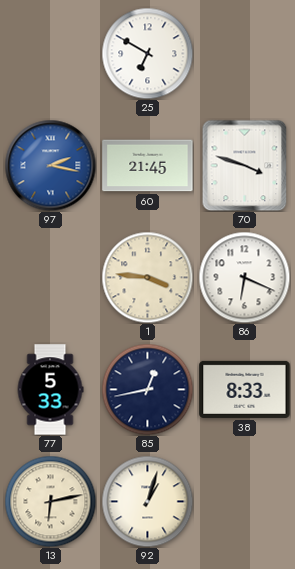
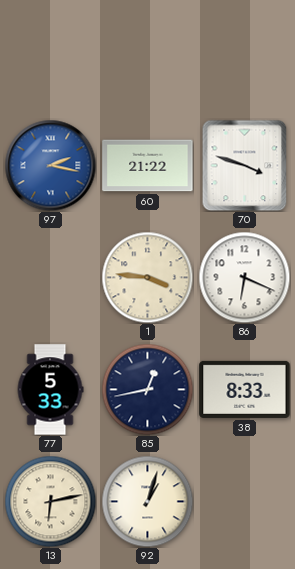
25: 6:50 -> none
60: 21:45 -> 21:22
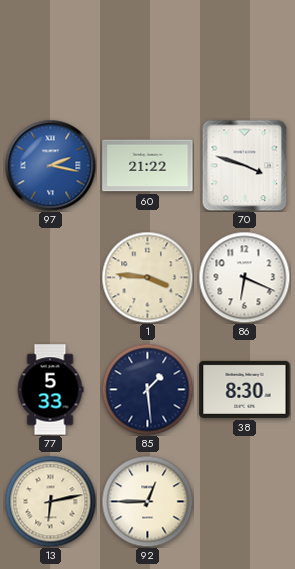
85: 12:43 -> 1:29
38: 8:33 -> 8:30
92: 1:03 -> 12:45
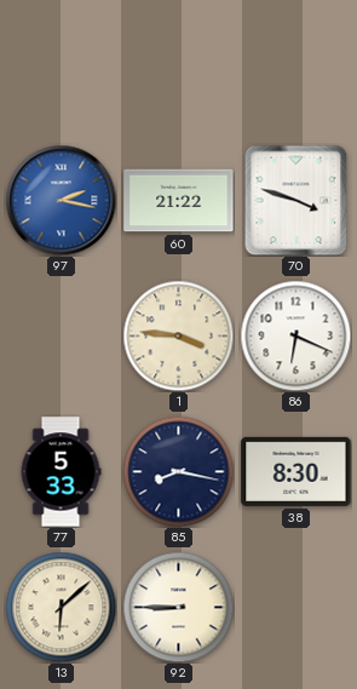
85: 1:29 -> 8:17
13: 6:13 -> 6:08
92: 12:45 -> 8:45
